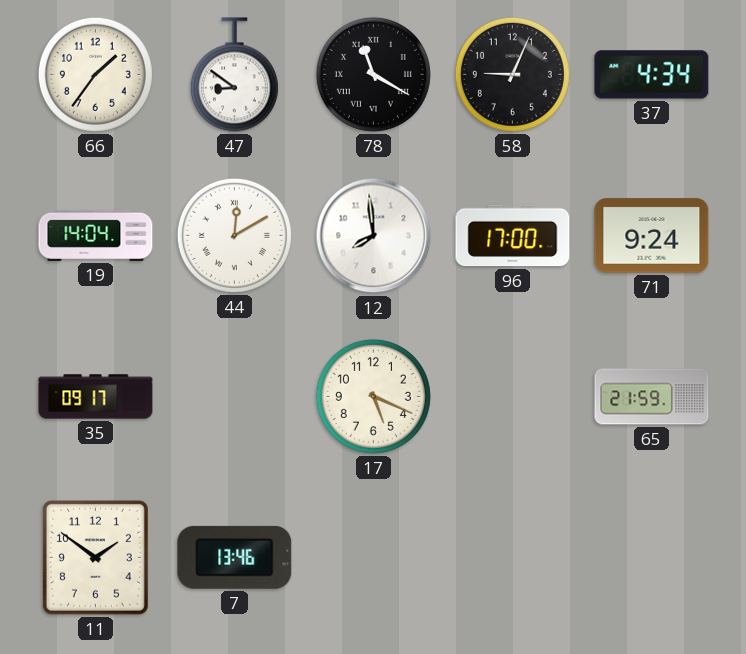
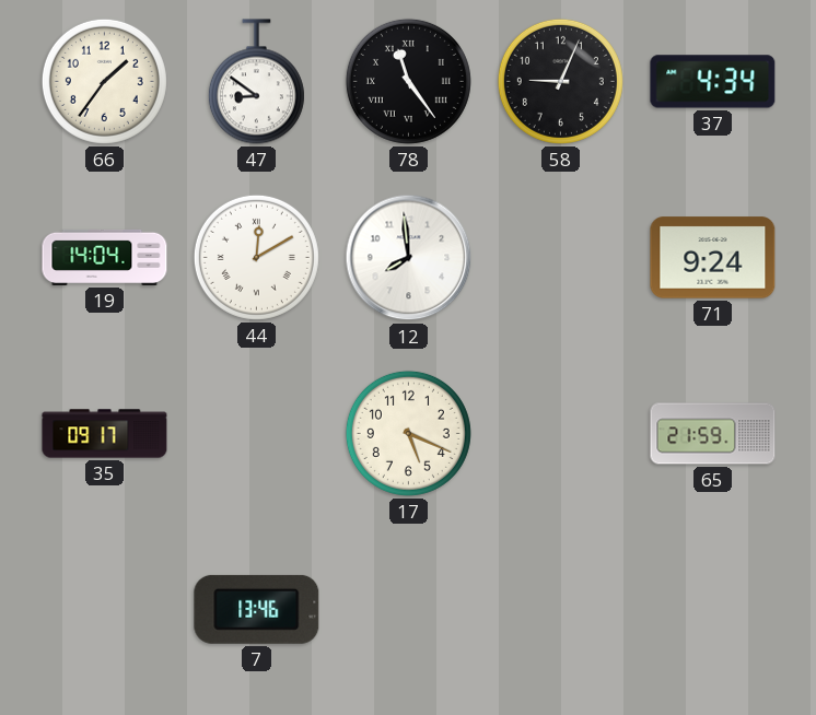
78: 11:20 -> 11:24
96: 17:00 -> none
11: 1:51 -> none
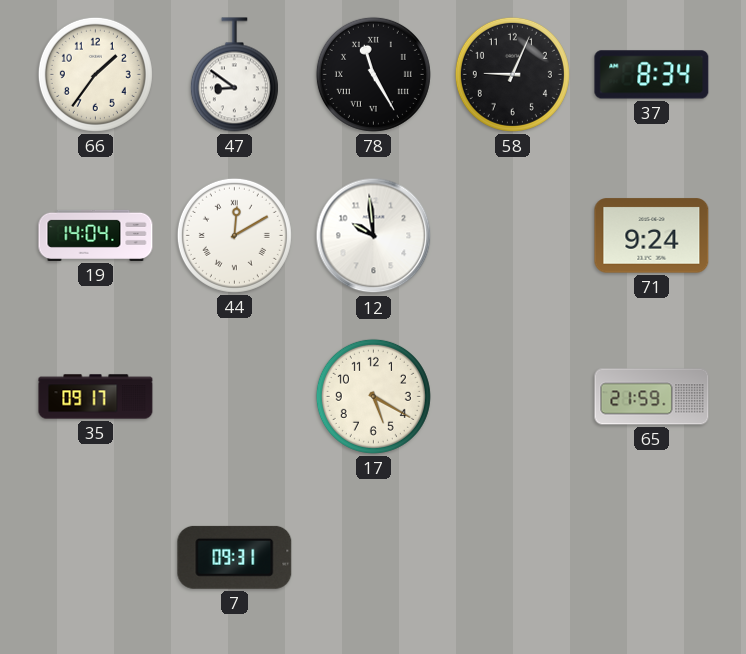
78: 11:24 -> 11:25
37: 4:34 -> 8:34
12: 7:59 -> 9:59
17: 5:19 -> 5:20
7: 13:46 -> 09:31
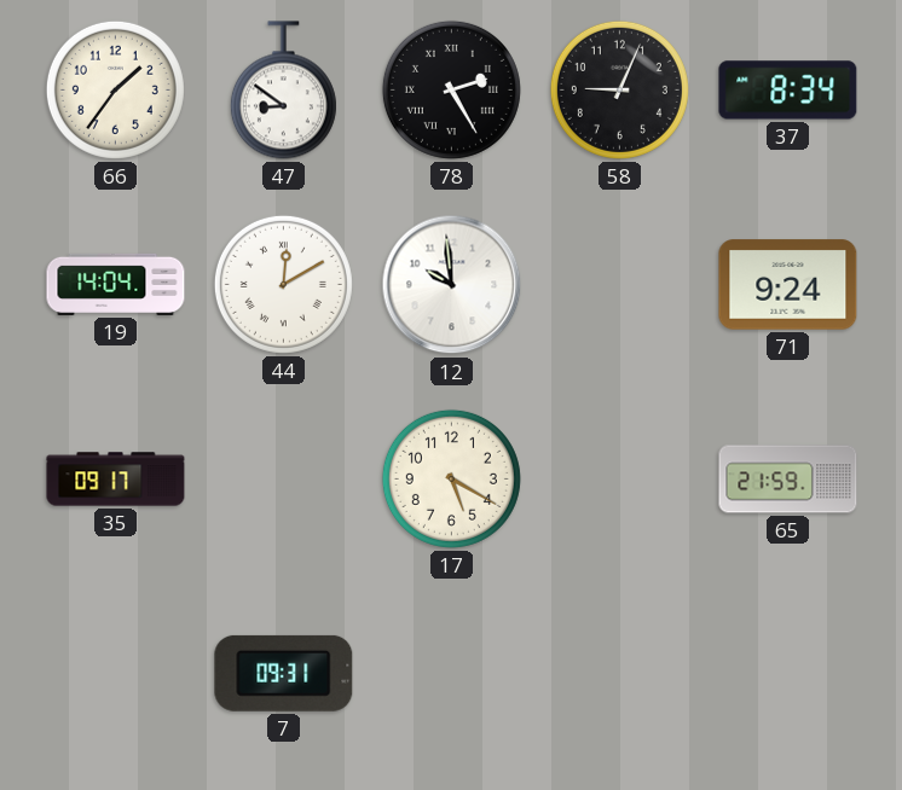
78: 11:25 -> 2:25
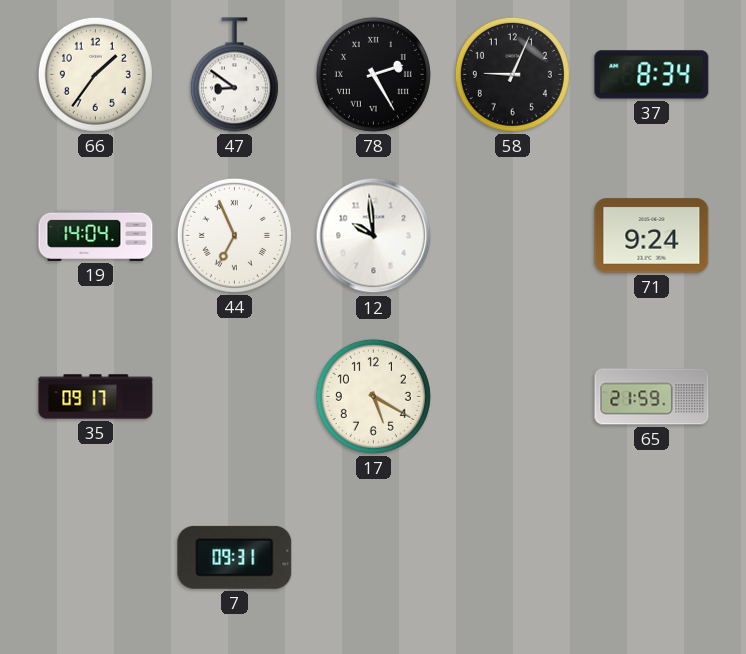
44: 12:10 -> 6:56
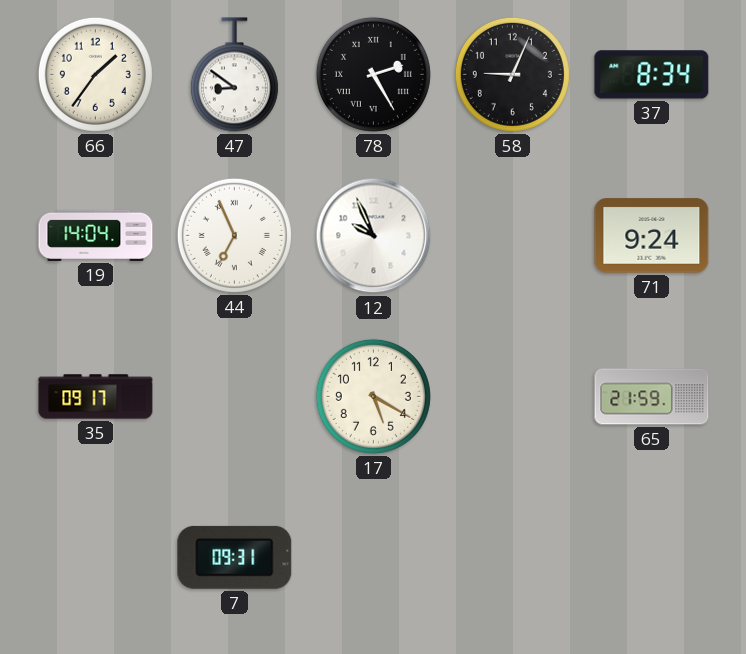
12: 9:59 -> 9:56
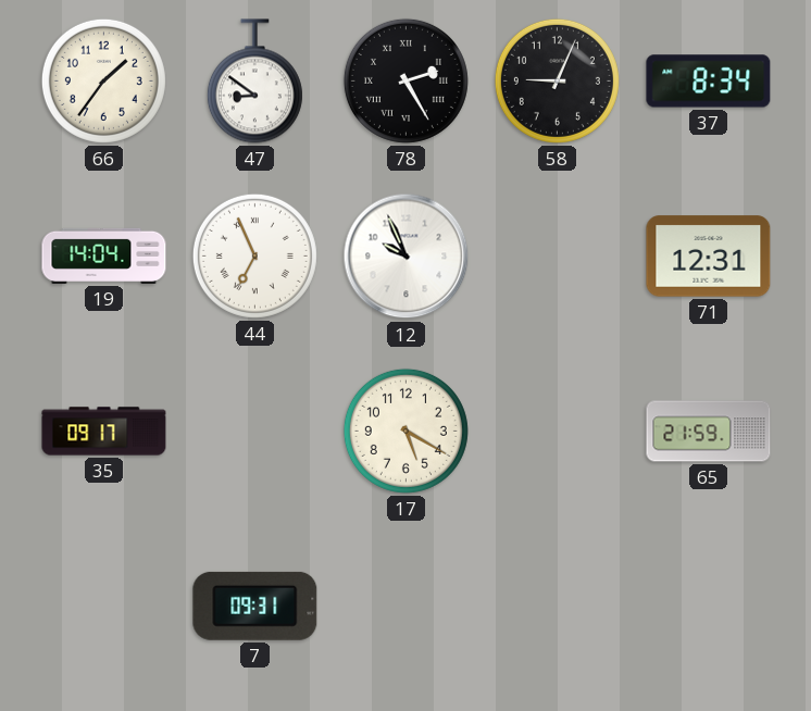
71: 9:24 -> 12:31
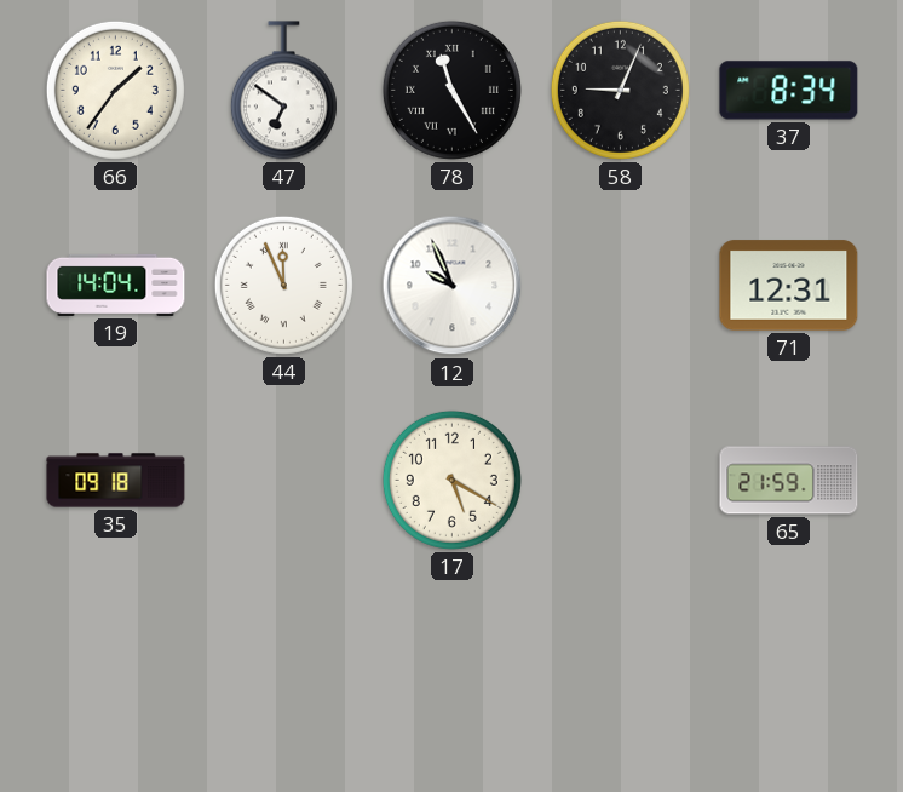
47: 8:51 -> 6:51
78: 2:25 -> 11:25
44: 6:56 -> 11:56
35: 09:17 -> 09:18
7: 09:31 -> none
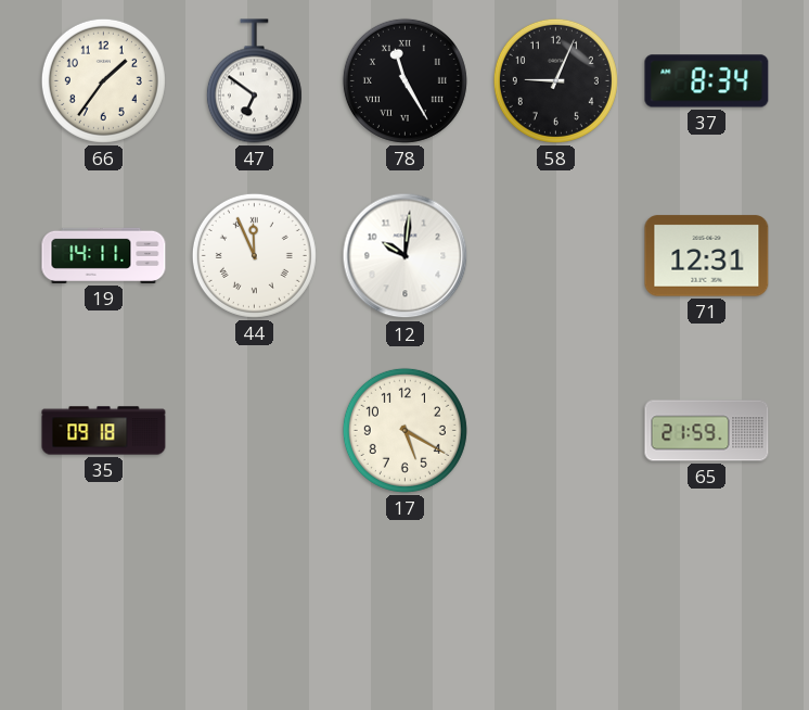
19: 14:04 -> 14:11
12: 9:56 -> 10:01
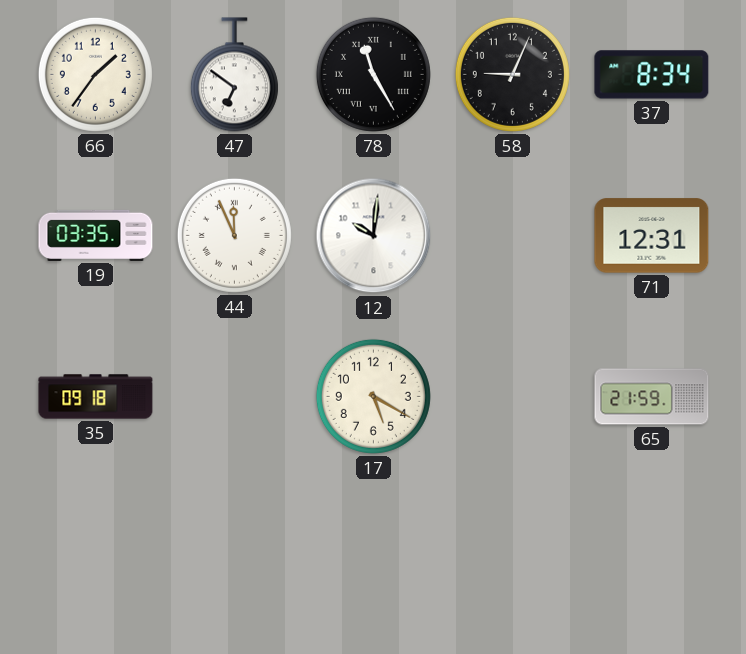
19: 14:11 -> 03:35
